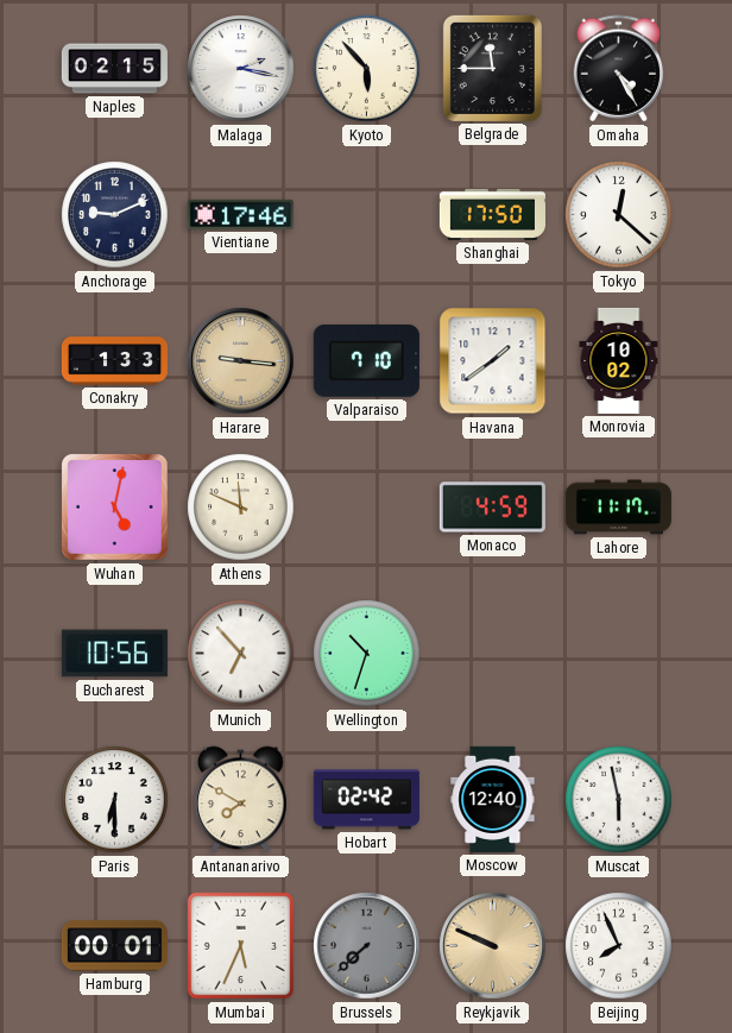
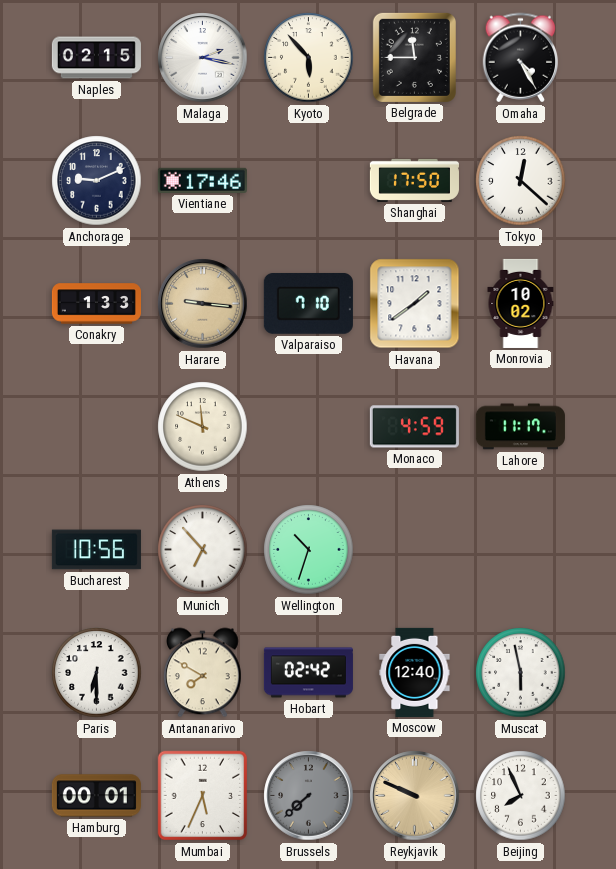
Wuhan: 5:02 -> none
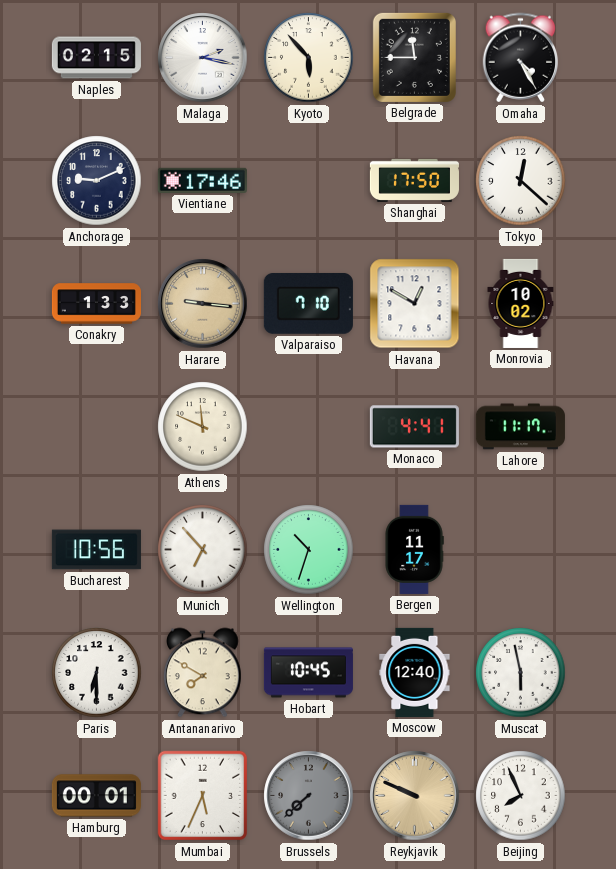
Havana: 1:39 -> 12:50
Monaco: 4:59 -> 4:41
Bergen: none -> 11:17
Hobart: 02:42 -> 10:45
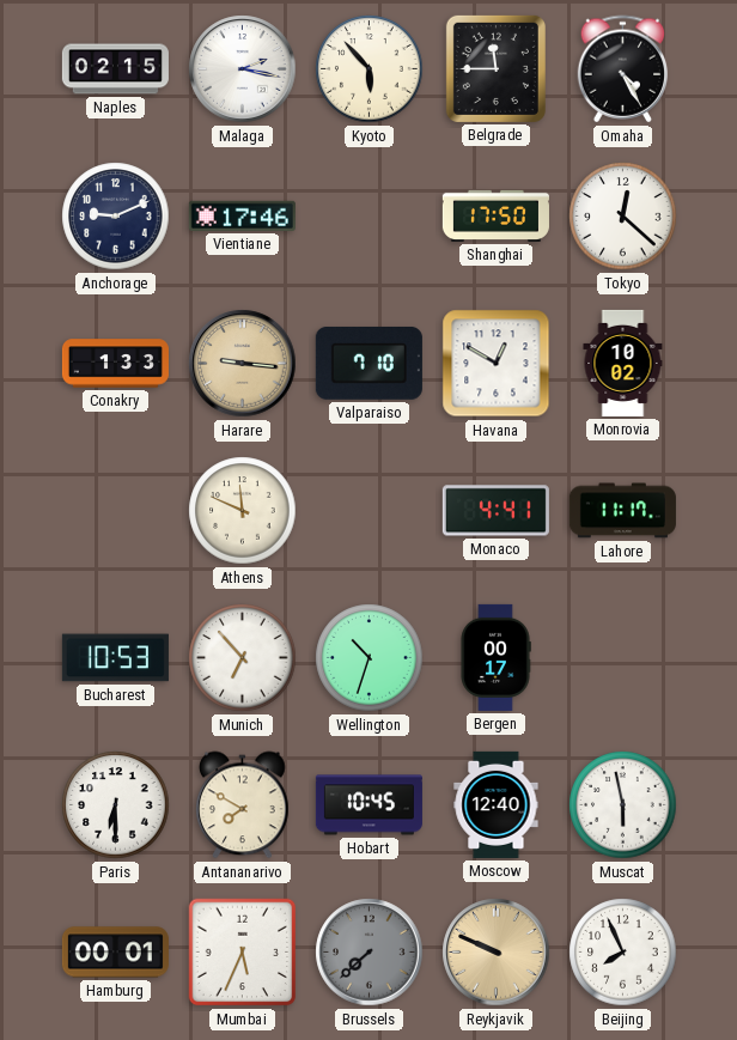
Bucharest: 10:56 -> 10:53
Bergen: 11:17 -> 00:17
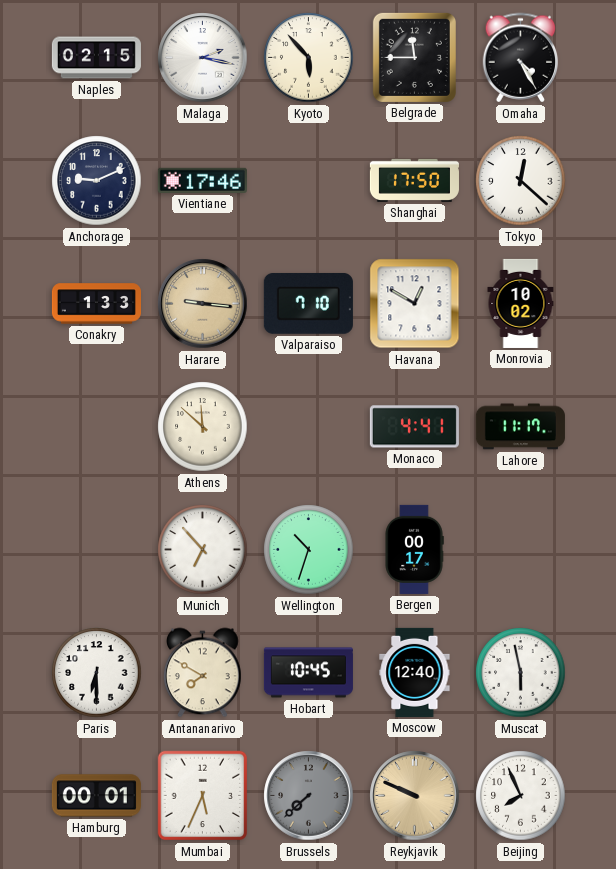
Athens: 11:49 -> 11:52
Bucharest: 10:53 -> none
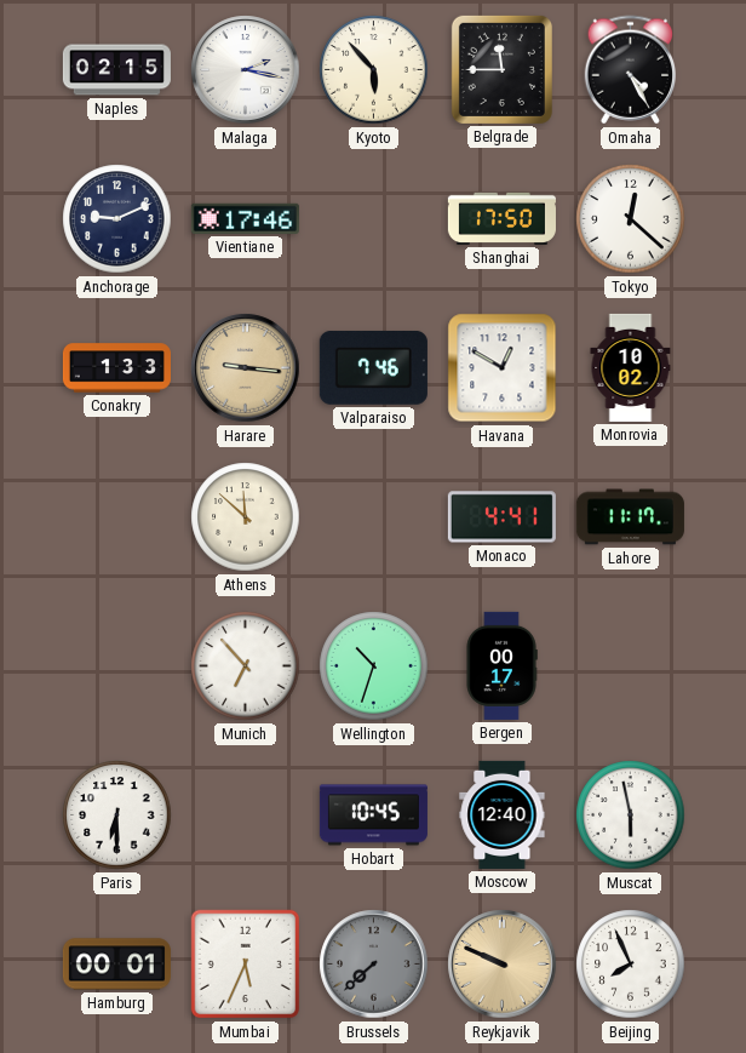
Valparaiso: 7:10 -> 7:46
Antananarivo: 7:50 -> none
